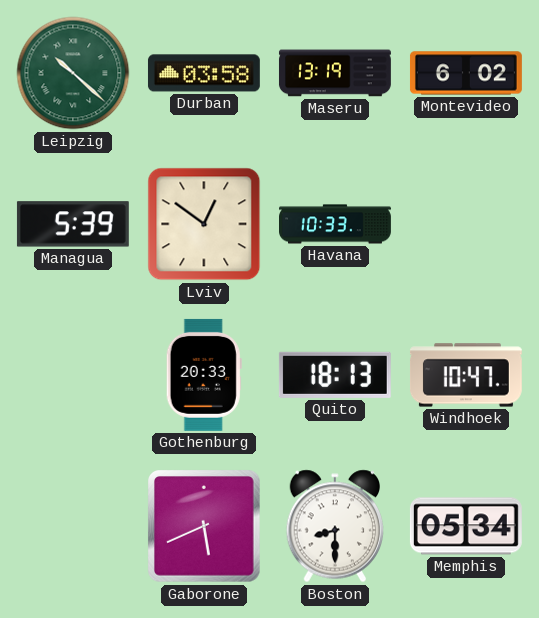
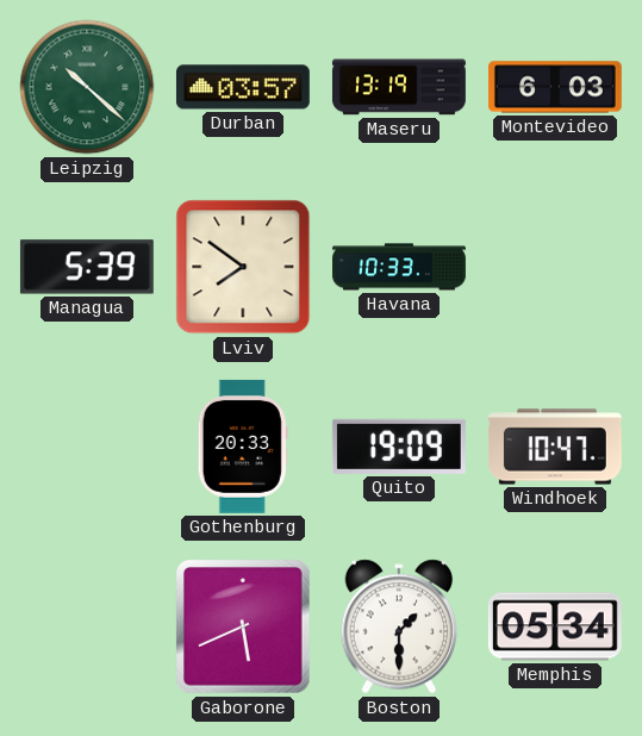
Durban: 03:58 -> 03:57
Montevideo: 6:02 -> 6:03
Lviv: 12:51 -> 7:51
Quito: 18:13 -> 19:09
Boston: 8:30 -> 1:30
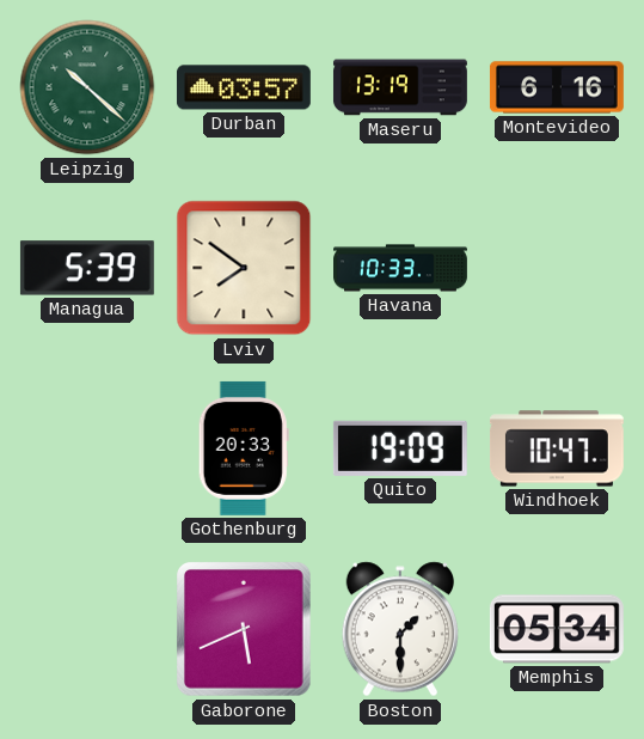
Montevideo: 6:03 -> 6:16
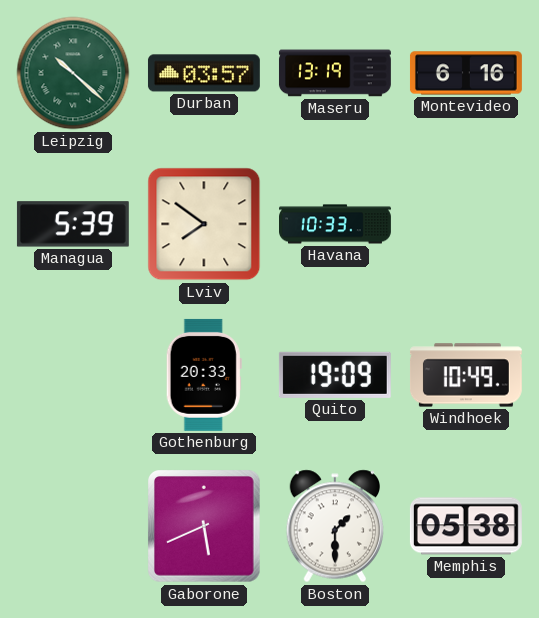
Windhoek: 10:47 -> 10:49
Memphis: 05:34 -> 05:38
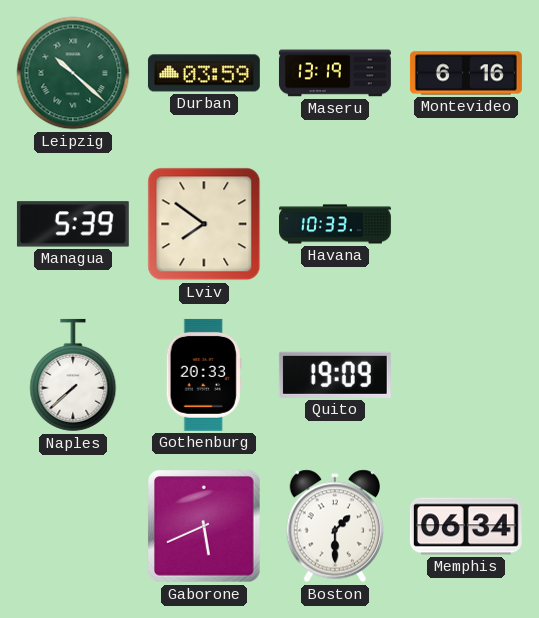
Durban: 03:57 -> 03:59
Naples: none -> 7:38
Windhoek: 10:49 -> none
Memphis: 05:38 -> 06:34
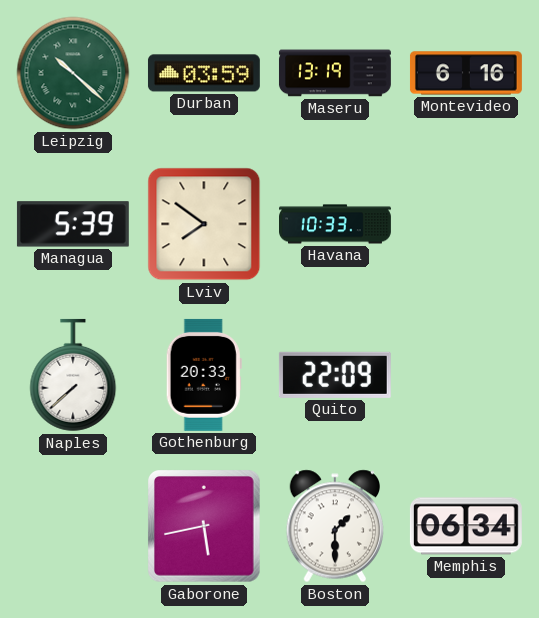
Quito: 19:09 -> 22:09
Gaborone: 5:41 -> 5:43
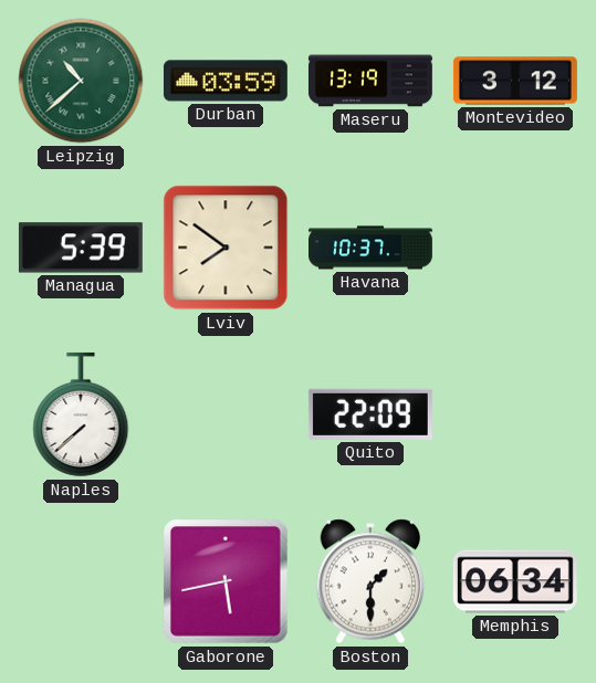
Leipzig: 10:22 -> 10:38
Montevideo: 6:16 -> 3:12
Havana: 10:33 -> 10:37
Gothenburg: 20:33 -> none
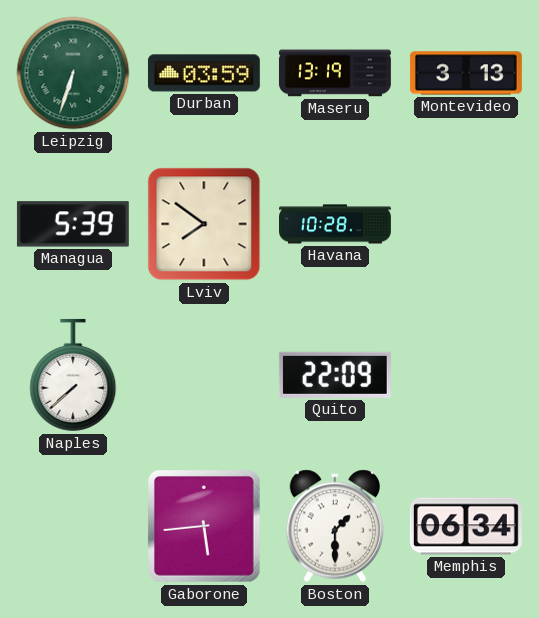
Leipzig: 10:38 -> 6:33
Montevideo: 3:12 -> 3:13
Havana: 10:37 -> 10:28
Gaborone: 5:43 -> 5:44
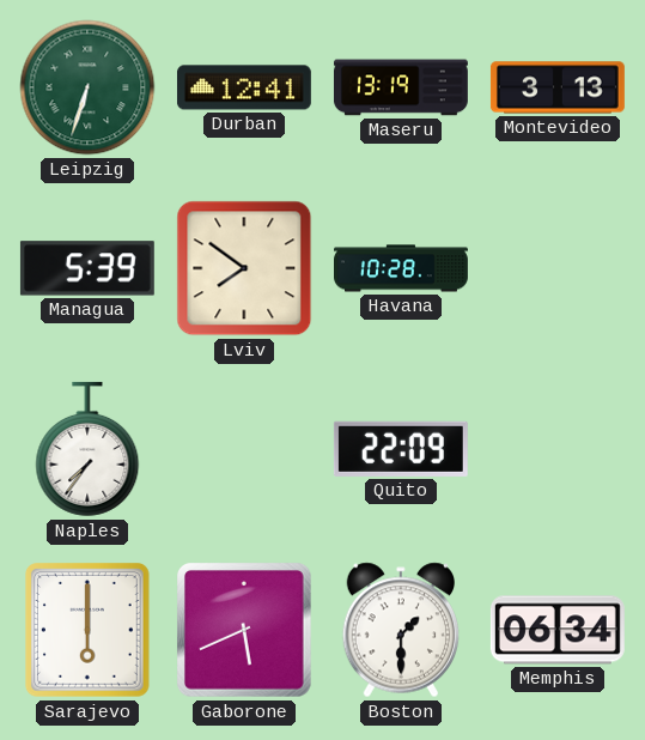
Durban: 03:59 -> 12:41
Naples: 7:38 -> 7:36
Sarajevo: none -> 6:00
Gaborone: 5:44 -> 5:41
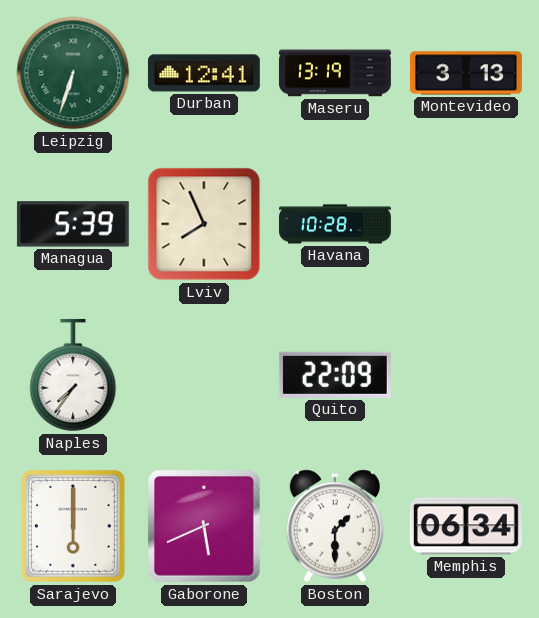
Lviv: 7:51 -> 7:56
